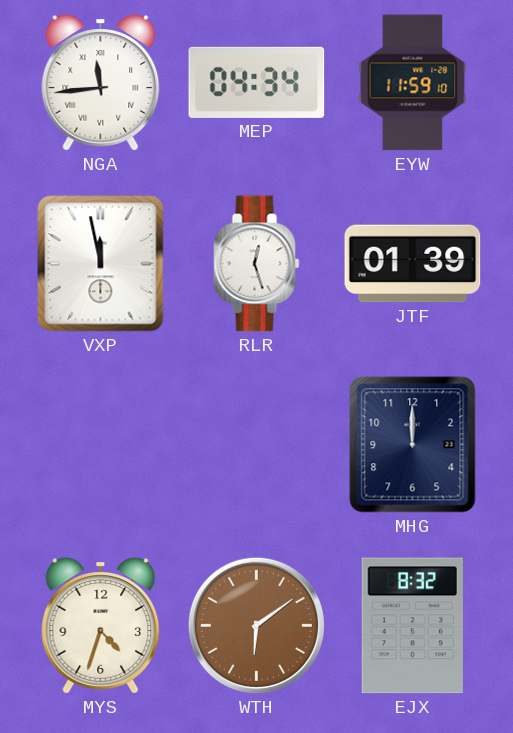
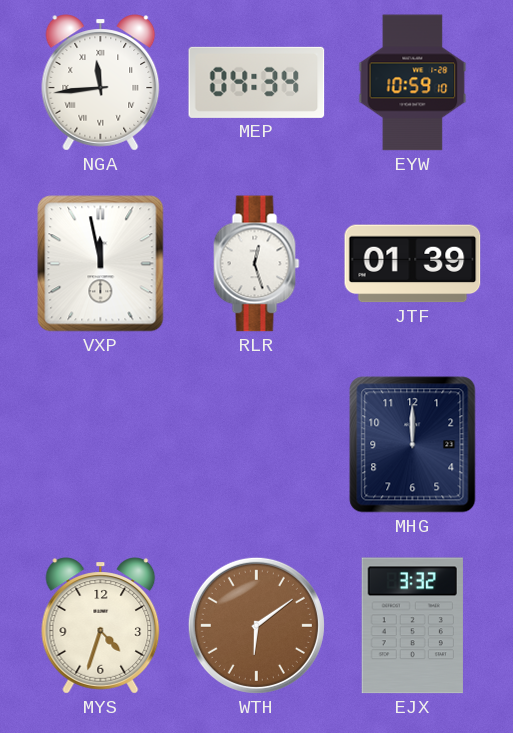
EYW: 11:59 -> 10:59
EJX: 8:32 -> 3:32
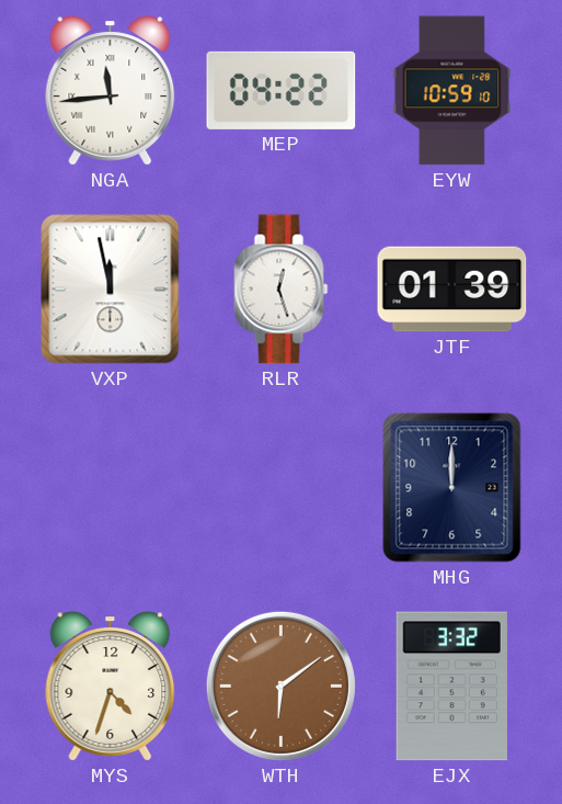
MEP: 04:34 -> 04:22
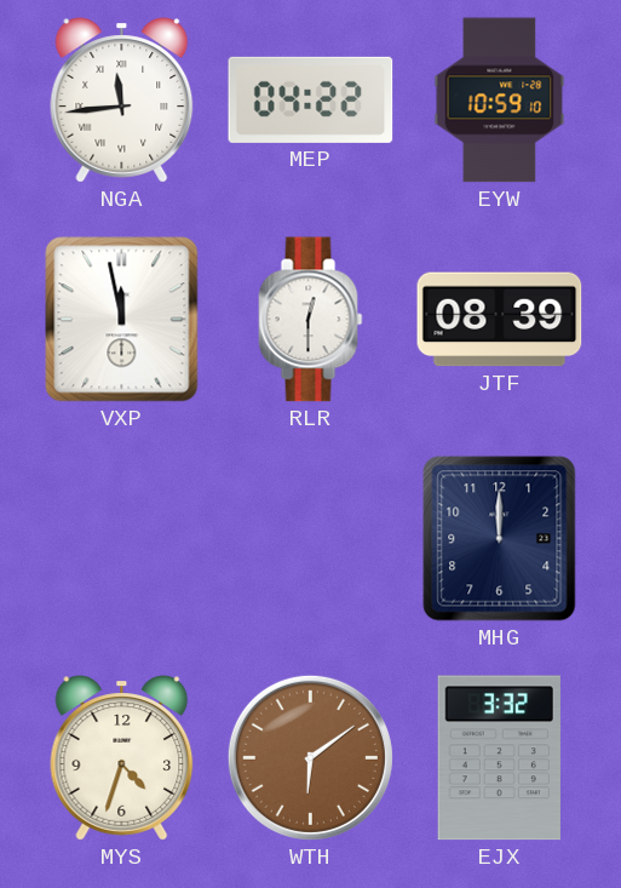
RLR: 12:27 -> 12:30
JTF: 01:39 -> 08:39
